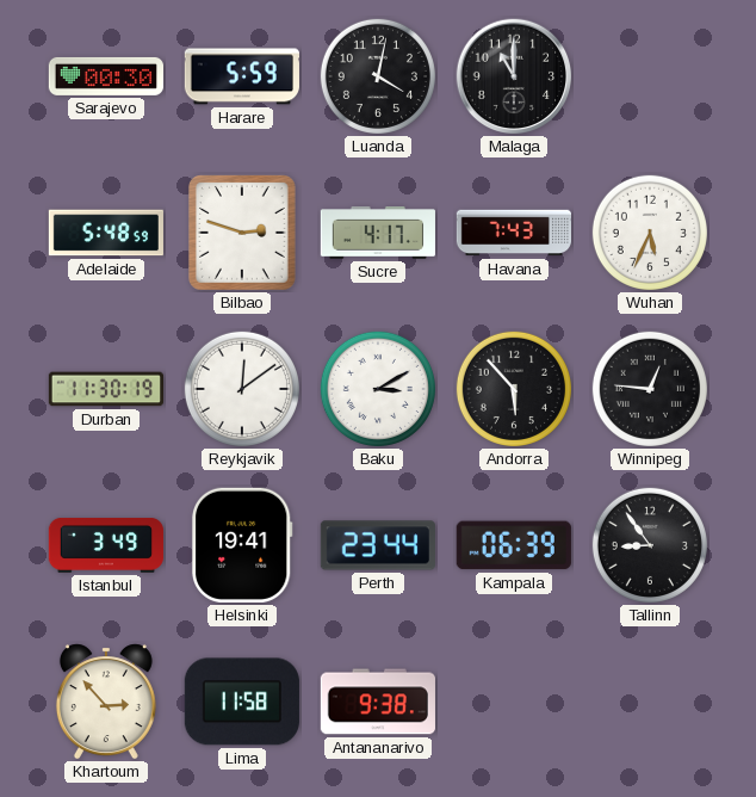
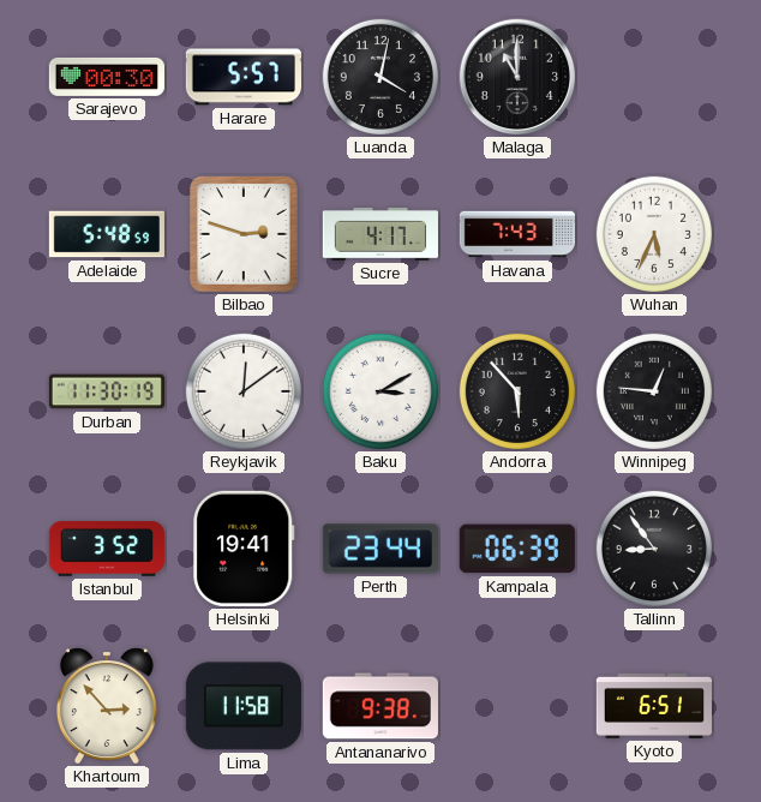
Harare: 5:59 -> 5:57
Istanbul: 3:49 -> 3:52
Kyoto: none -> 6:51
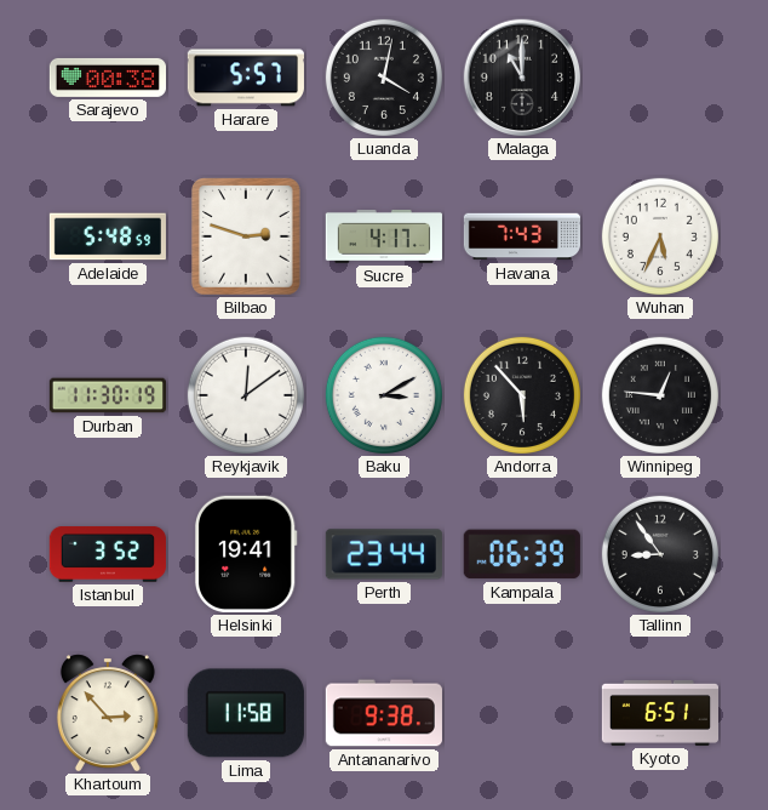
Sarajevo: 00:30 -> 00:38
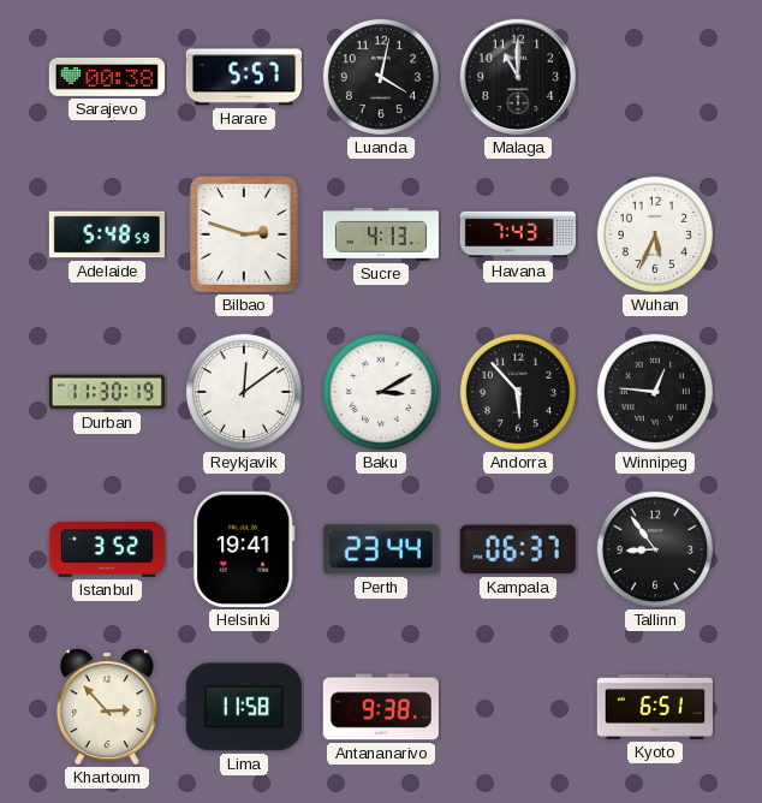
Sucre: 4:17 -> 4:13
Kampala: 06:39 -> 06:37
